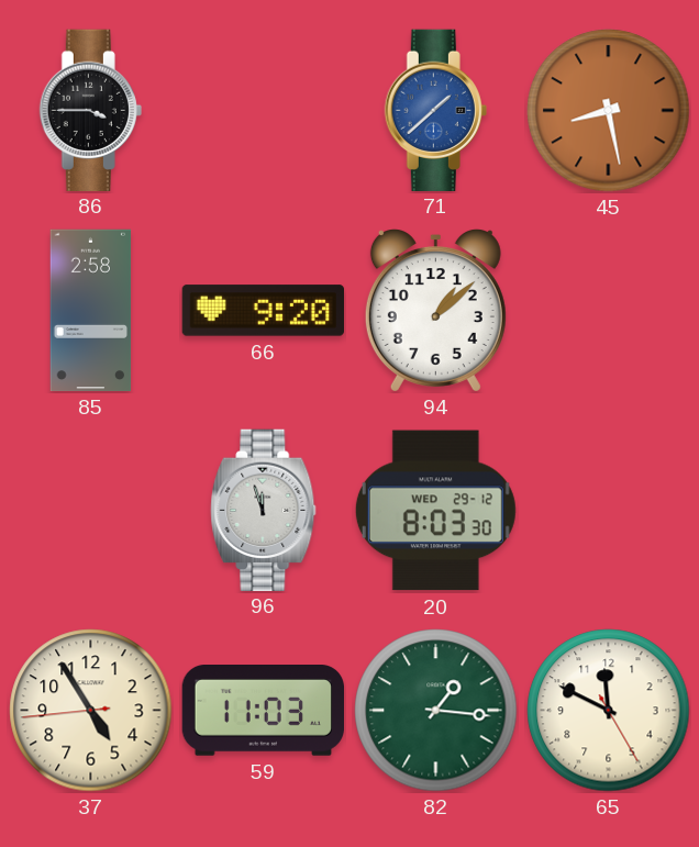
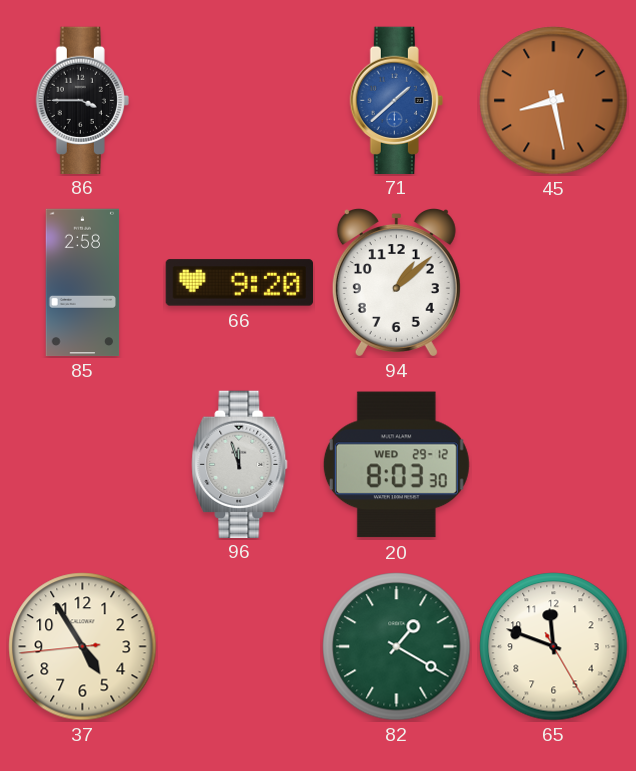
59: 11:03 -> none
82: 1:16 -> 1:20
65: 11:49 -> 11:48
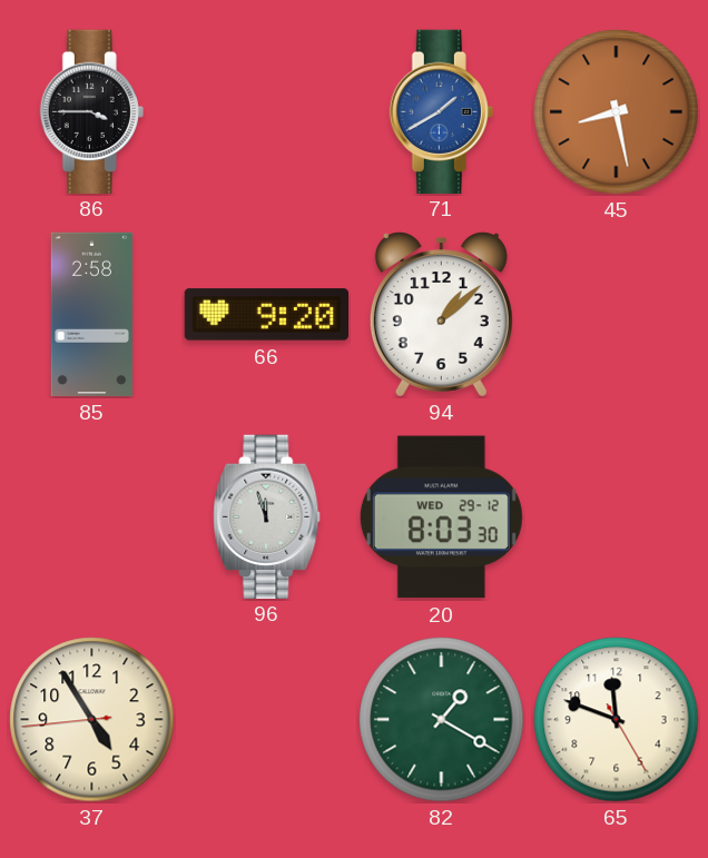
71: 1:38 -> 1:40
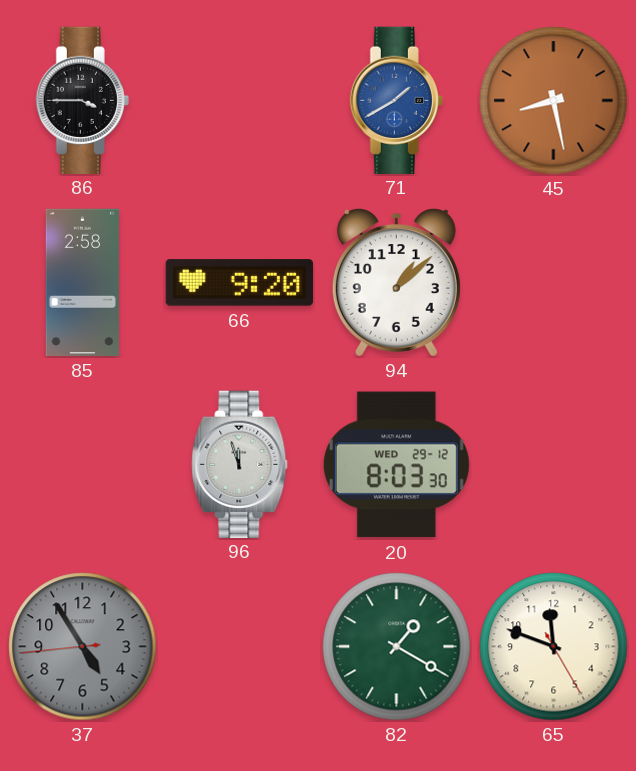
37 dial: cream -> grey
